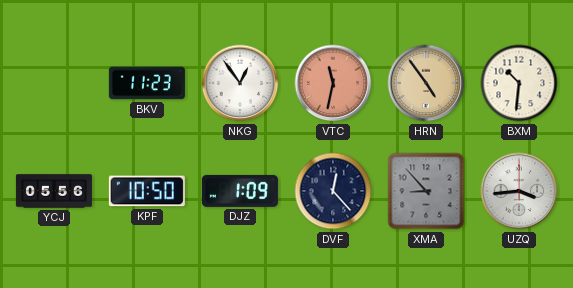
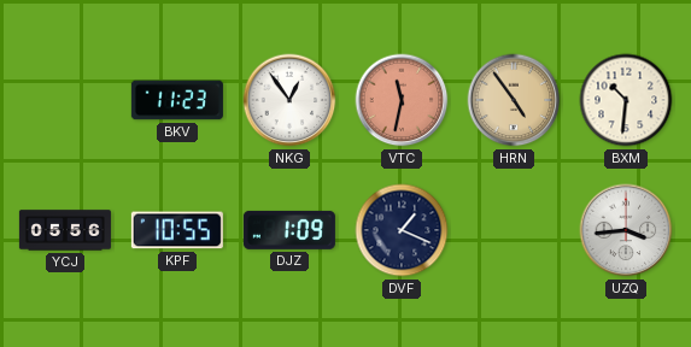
KPF: 10:50 -> 10:55
DVF: 12:23 -> 1:19
XMA: 8:53 -> none
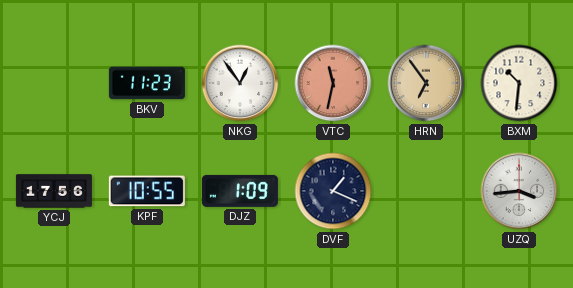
HRN: 4:54 -> 6:54
YCJ: 05:56 -> 17:56
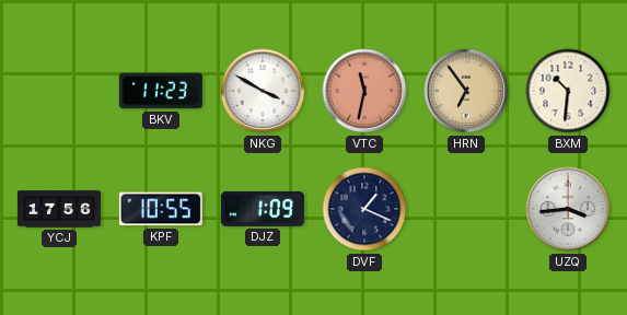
NKG: 12:54 -> 3:50
